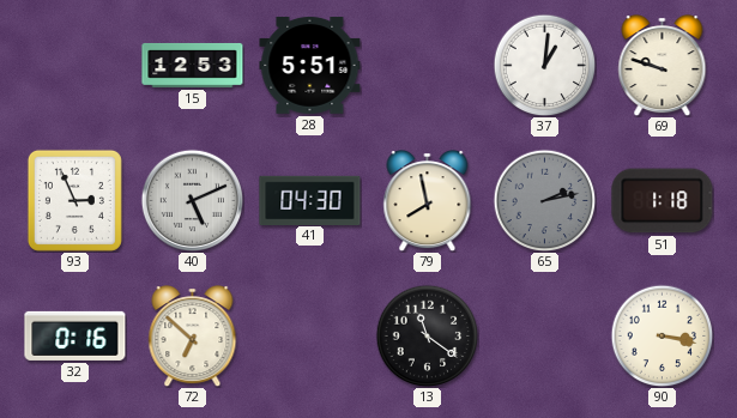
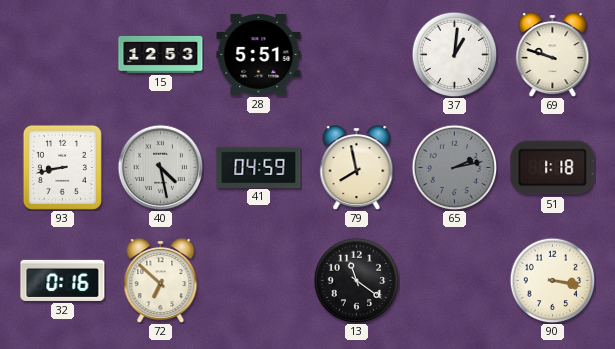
93: 2:56 -> 8:43
40: 5:11 -> 4:28
41: 04:30 -> 04:59
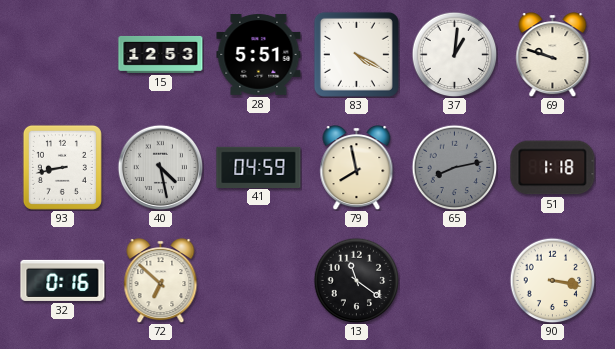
83: none -> 4:20
65: 2:13 -> 8:13
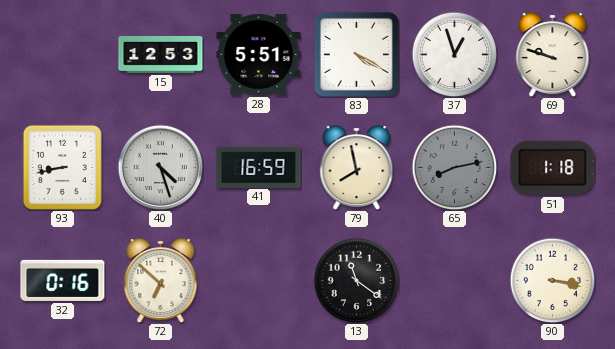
37: 1:01 -> 12:57
40: 4:28 -> 4:27
41: 04:59 -> 16:59
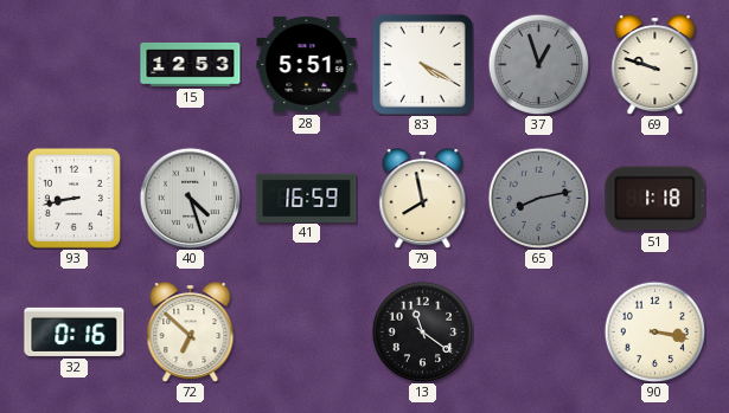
37 dial: white -> grey
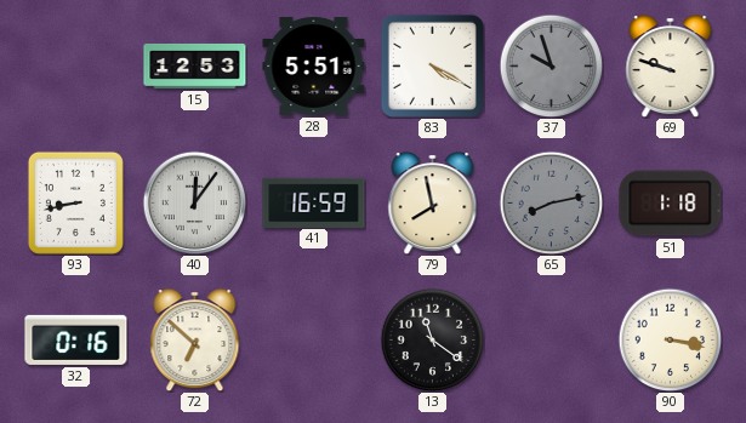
37: 12:57 -> 9:57
40: 4:27 -> 12:06
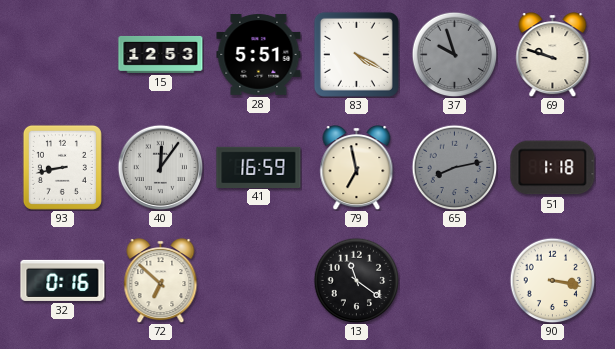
79: 7:58 -> 6:58
